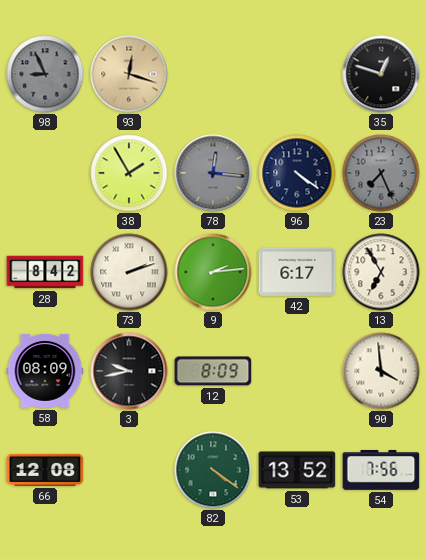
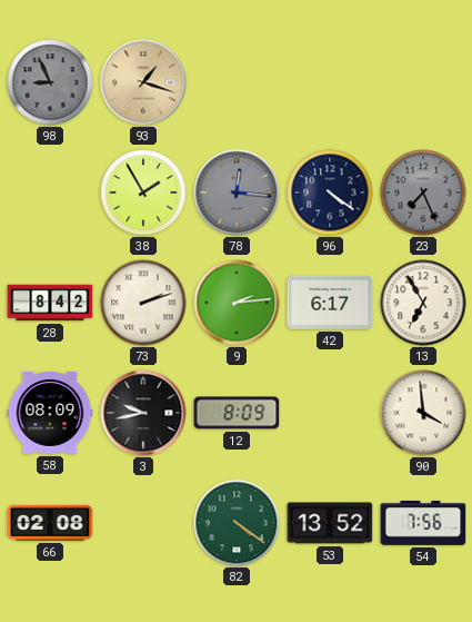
93: 12:18 -> 1:18
35: 12:48 -> none
66: 12:08 -> 02:08
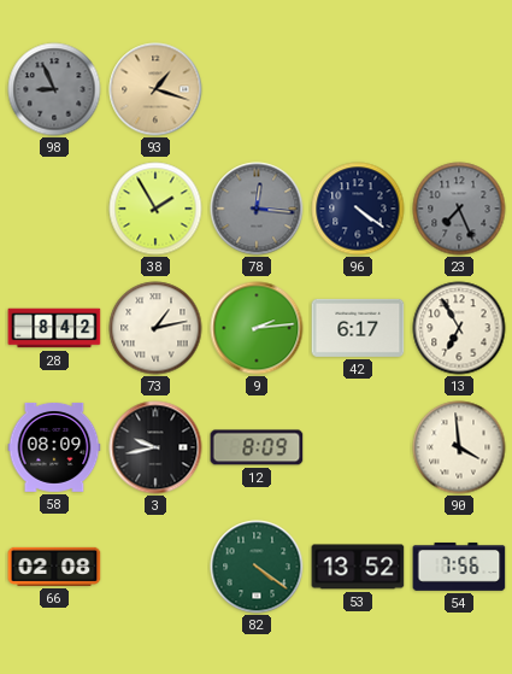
73: 2:12 -> 1:13
